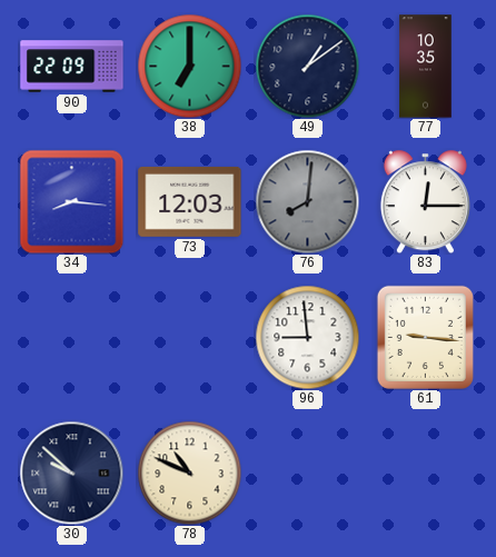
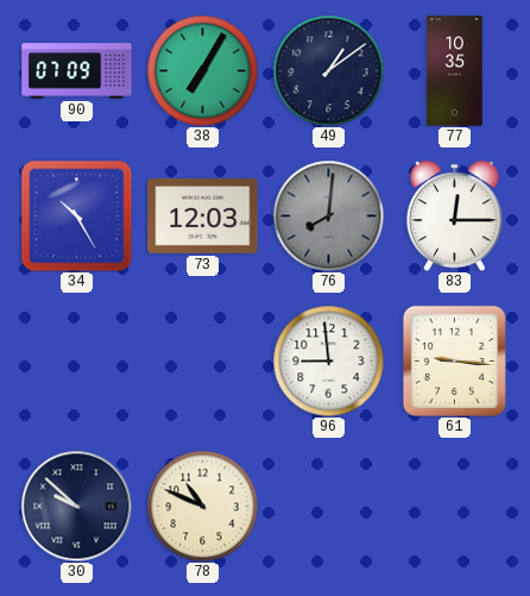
90: 22:09 -> 07:09
38: 7:00 -> 7:05
34: 8:16 -> 10:25
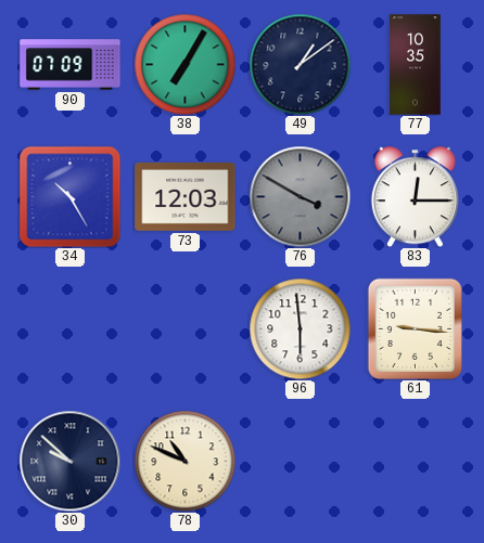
76: 8:01 -> 3:50
96: 8:59 -> 5:59
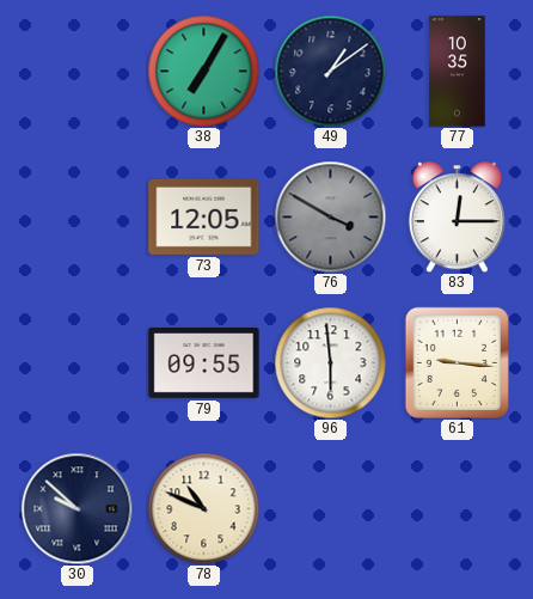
90: 07:09 -> none
34: 10:25 -> none
73: 12:03 -> 12:05
79: none -> 09:55
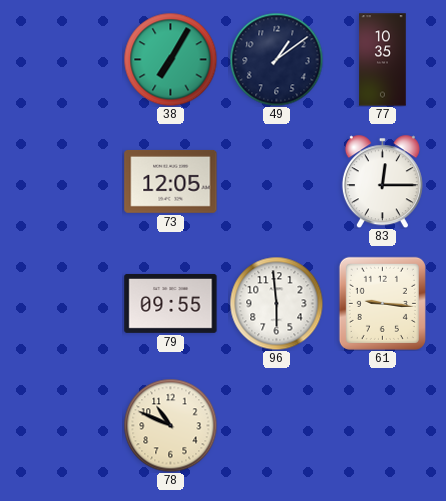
76: 3:50 -> none
30: 9:52 -> none
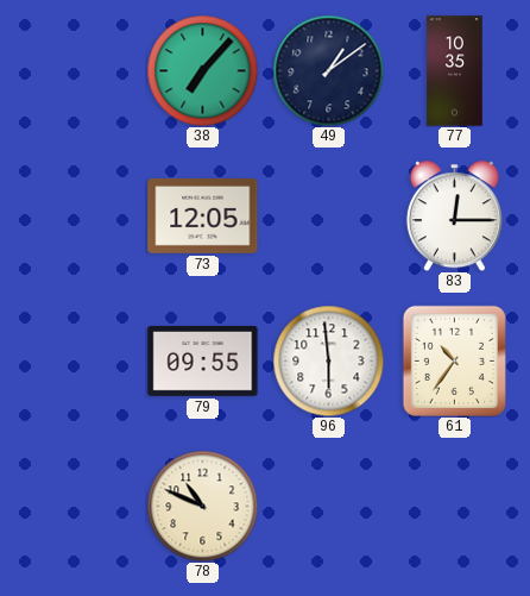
38: 7:05 -> 7:07
61: 9:16 -> 10:36
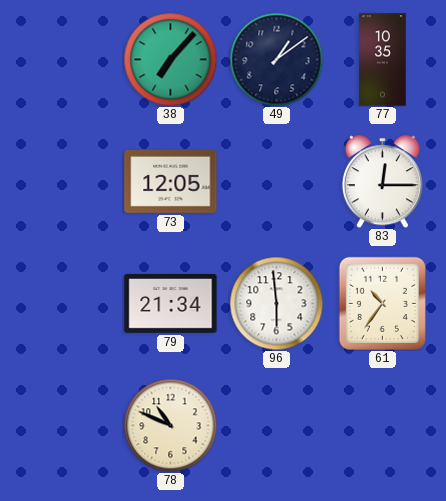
79: 09:55 -> 21:34
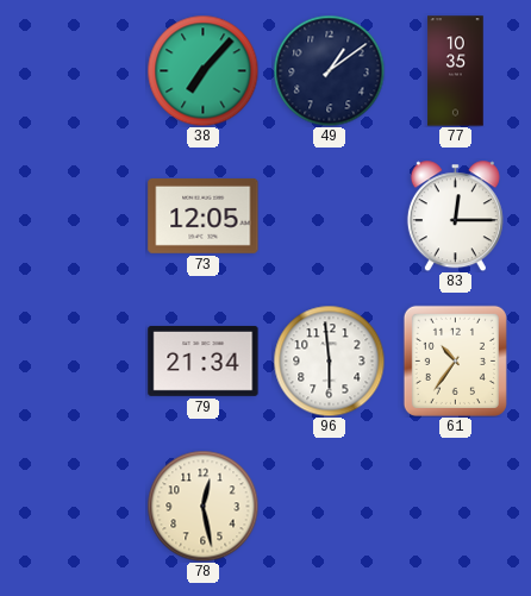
78: 10:49 -> 12:28
